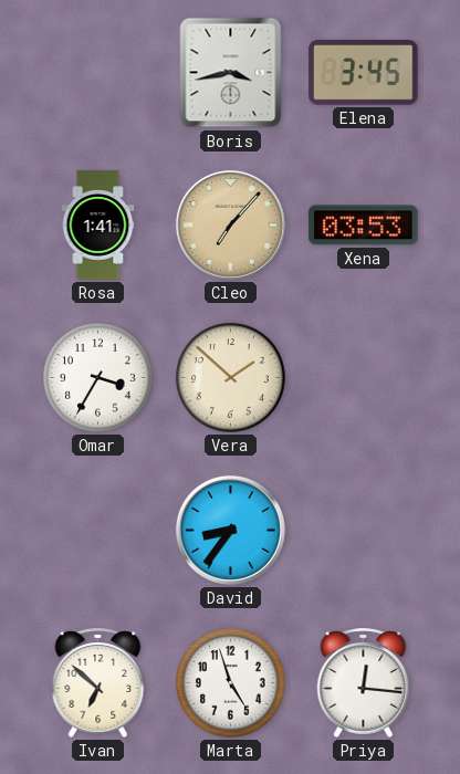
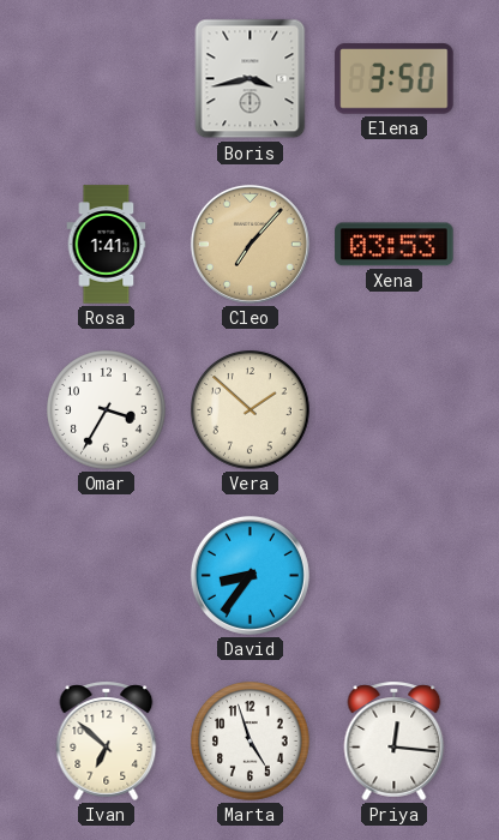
Elena: 3:45 -> 3:50
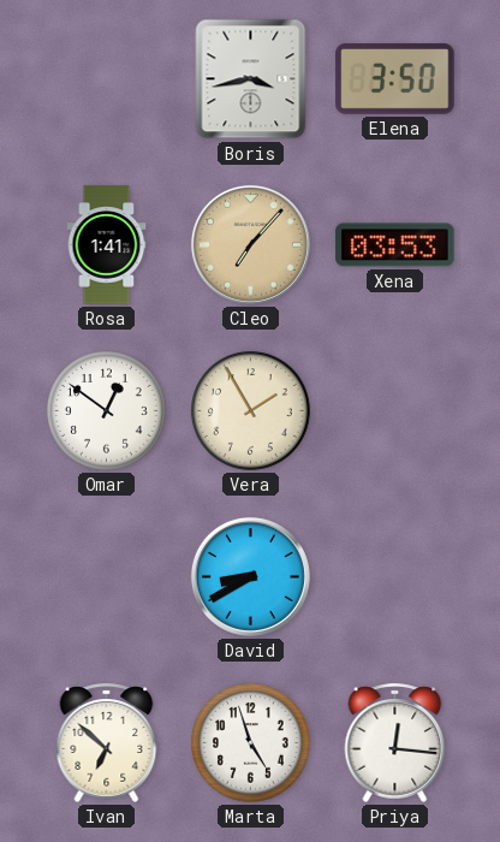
Omar: 3:35 -> 12:51
Vera: 1:52 -> 1:55
David: 8:36 -> 8:40
